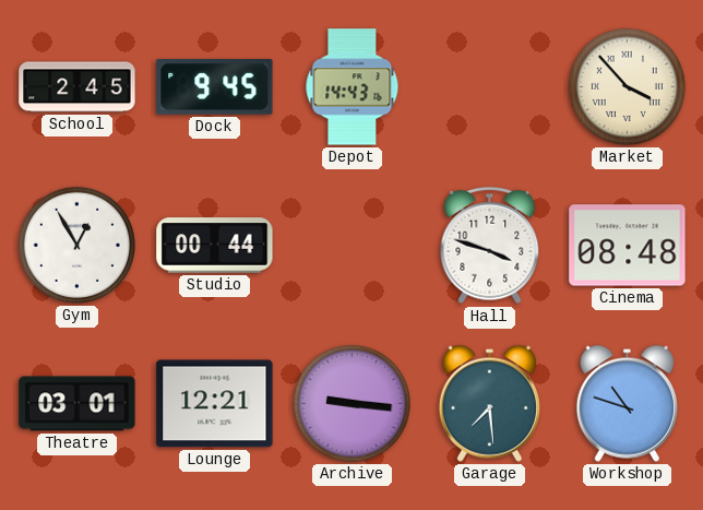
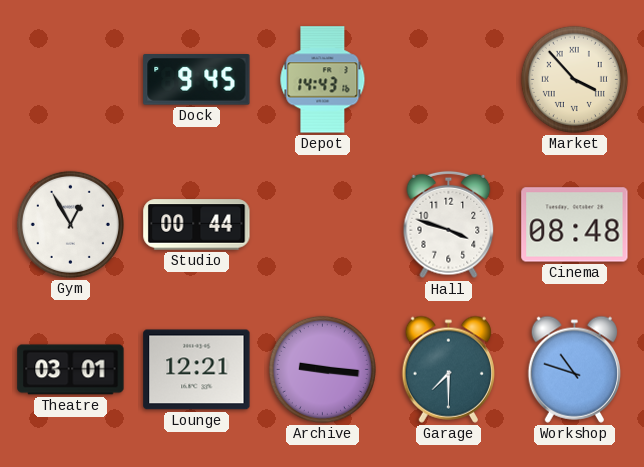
School: 2:45 -> none
Garage: 7:29 -> 7:30
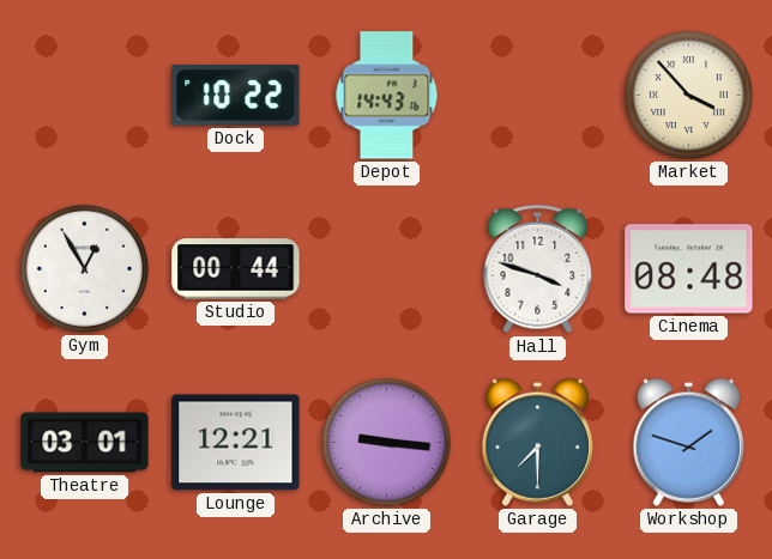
Dock: 9:45 -> 10:22
Workshop: 10:48 -> 1:48
